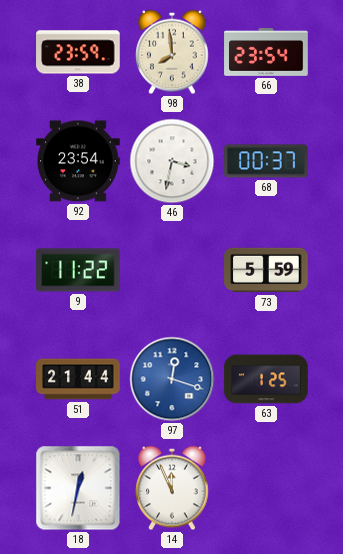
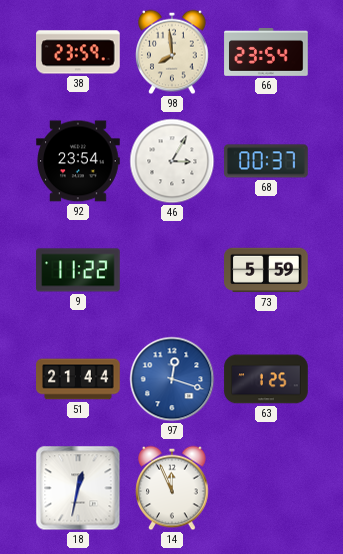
46: 3:32 -> 3:05
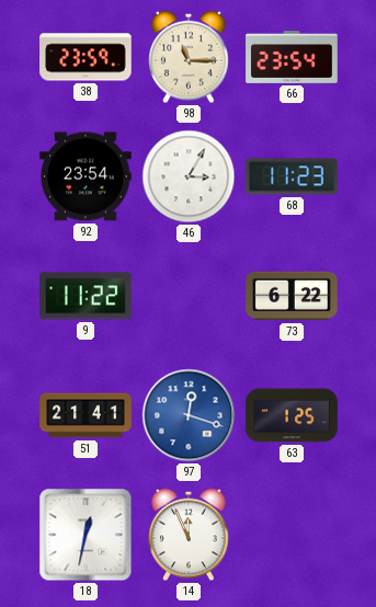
98: 7:59 -> 11:15
68: 00:37 -> 11:23
73: 5:59 -> 6:22
51: 21:44 -> 21:41
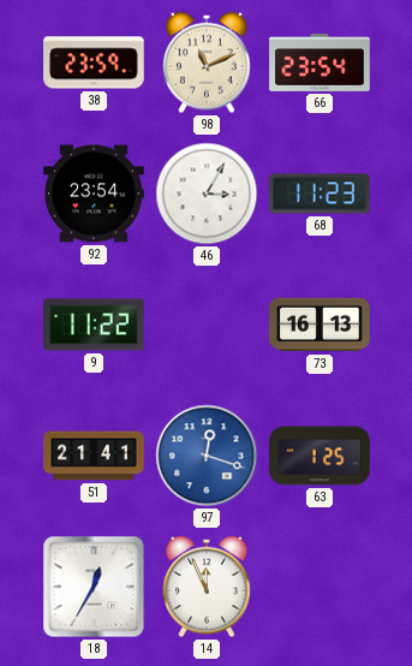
98: 11:15 -> 11:11
73: 6:22 -> 16:13
18: 12:32 -> 12:35
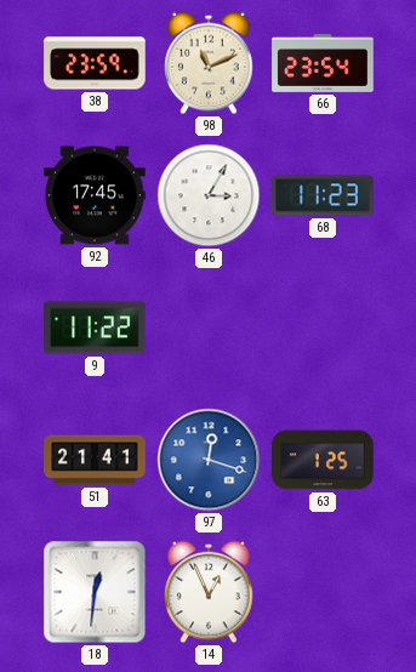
92: 23:54 -> 17:45
73: 16:13 -> none
18: 12:35 -> 12:31
14: 11:56 -> 12:56
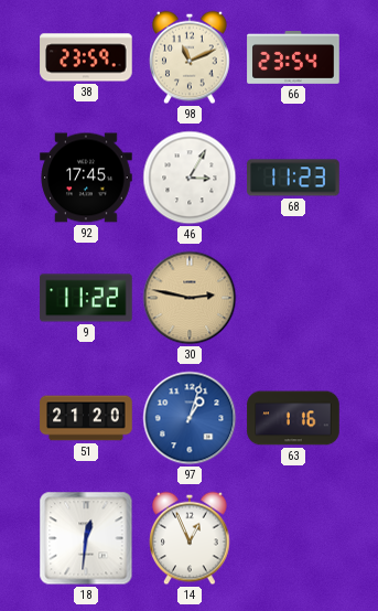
30: none -> 2:47
51: 21:41 -> 21:20
97: 12:18 -> 1:03
63: 1:25 -> 1:16
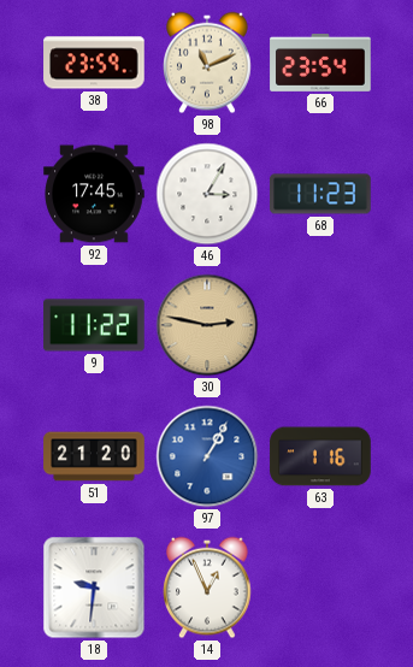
97: 1:03 -> 1:05
18: 12:31 -> 9:31
